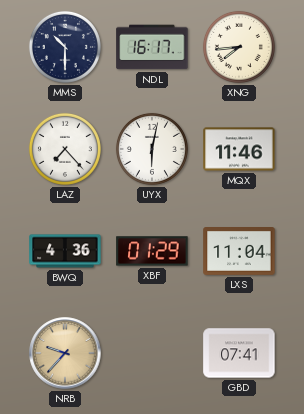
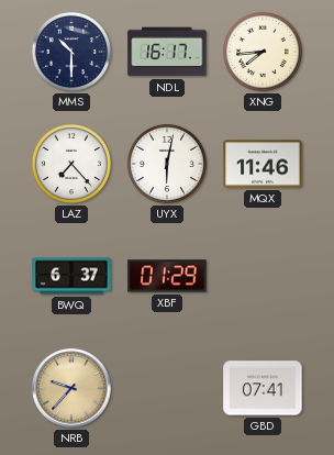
BWQ: 4:36 -> 6:37
LXS: 11:04 -> none
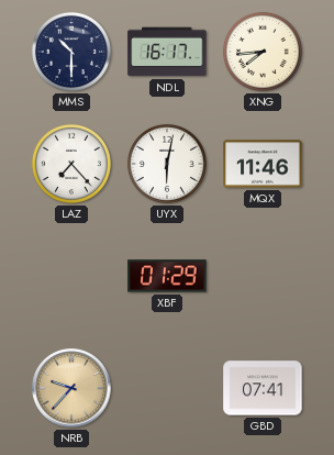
BWQ: 6:37 -> none
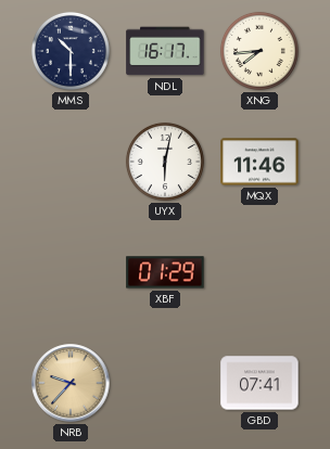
LAZ: 7:23 -> none
